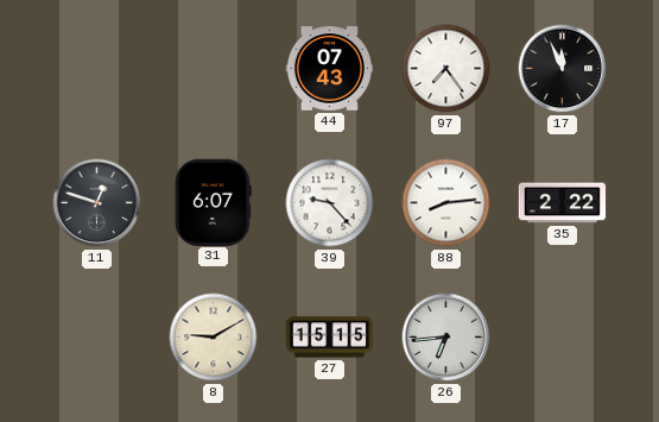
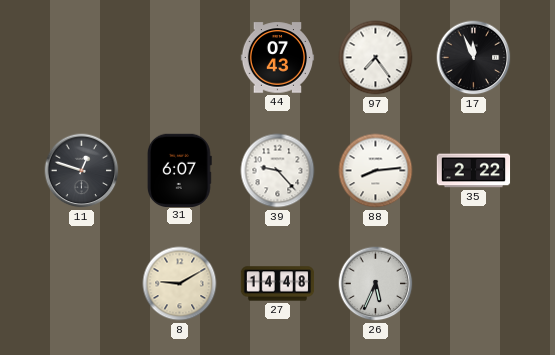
27: 15:15 -> 14:48
26: 6:44 -> 5:34
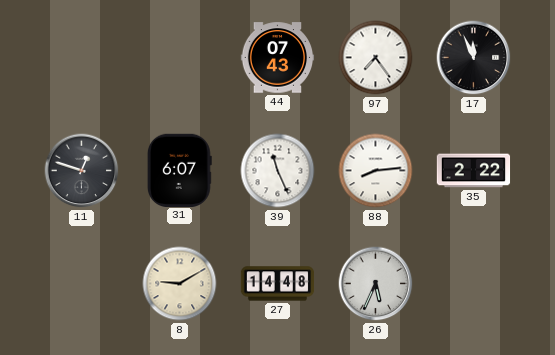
39: 9:23 -> 11:26
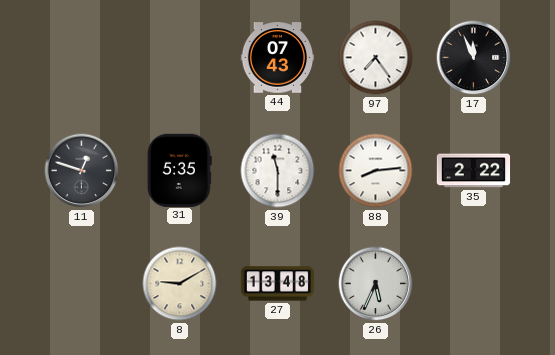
31: 6:07 -> 5:35
39: 11:26 -> 11:30
27: 14:48 -> 13:48
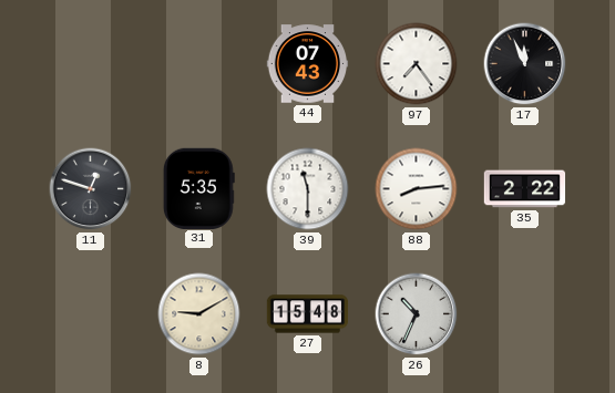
27: 13:48 -> 15:48
26: 5:34 -> 10:34
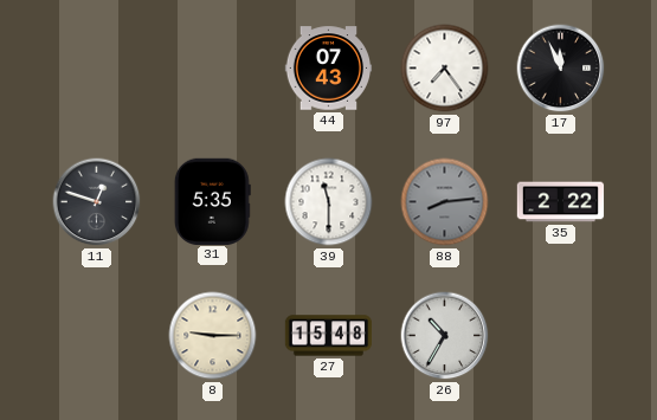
88 dial: white -> grey
8: 9:10 -> 9:15
26: 10:34 -> 10:35
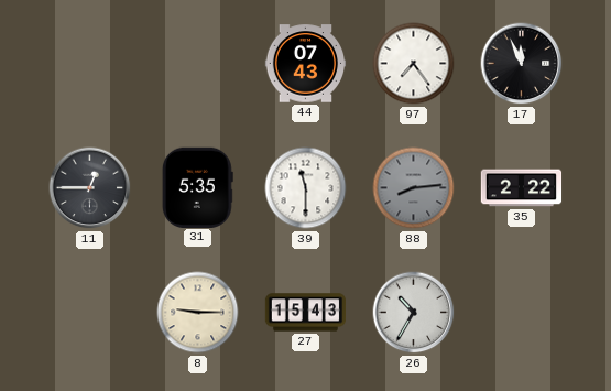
11: 12:48 -> 12:45
27: 15:48 -> 15:43
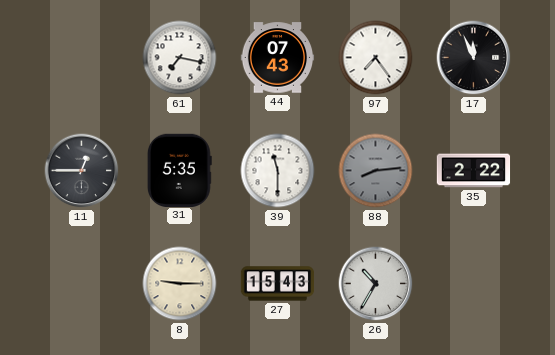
61: none -> 7:17
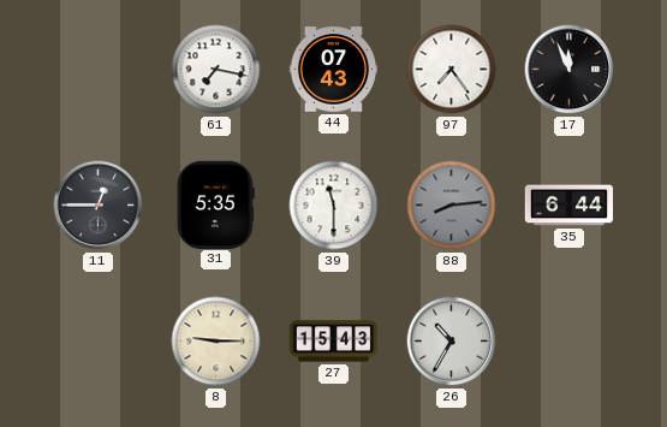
35: 2:22 -> 6:44
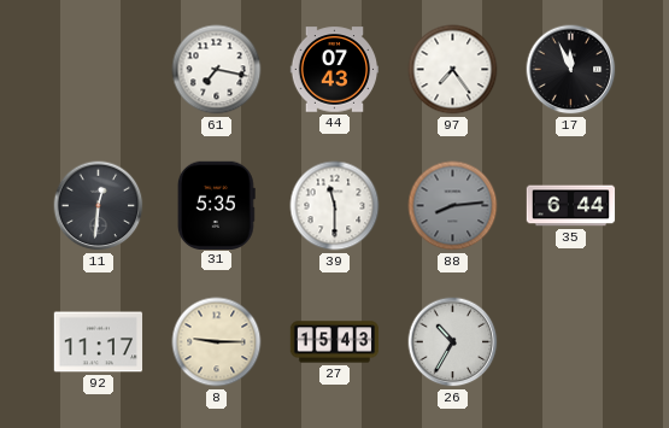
11: 12:45 -> 12:31
92: none -> 11:17
